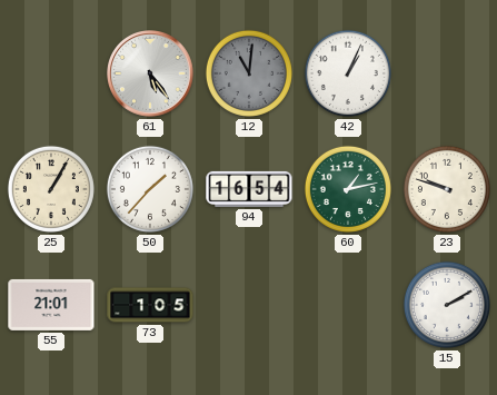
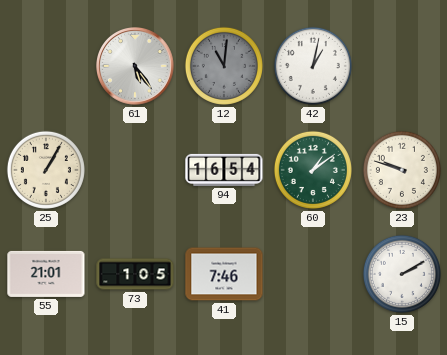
42: 1:04 -> 1:02
50: 1:37 -> none
60: 1:13 -> 1:09
41: none -> 7:46
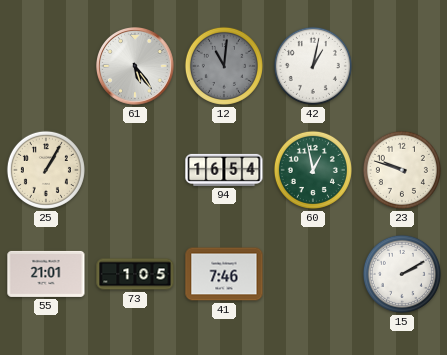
60: 1:09 -> 12:58
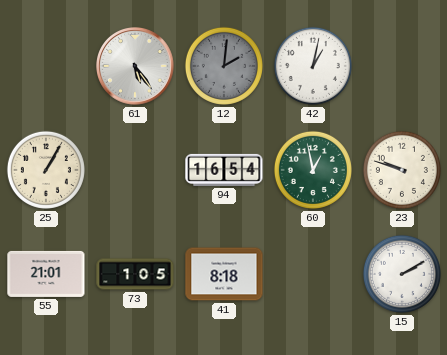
12: 11:01 -> 2:01
41: 7:46 -> 8:18
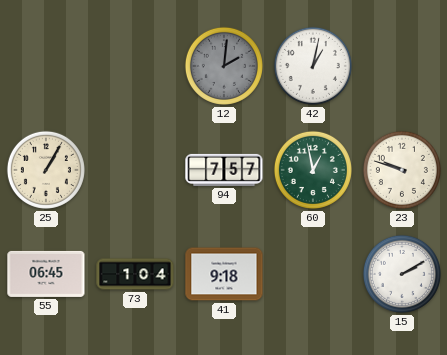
61: 5:24 -> none
94: 16:54 -> 7:57
55: 21:01 -> 06:45
73: 1:05 -> 1:04
41: 8:18 -> 9:18
